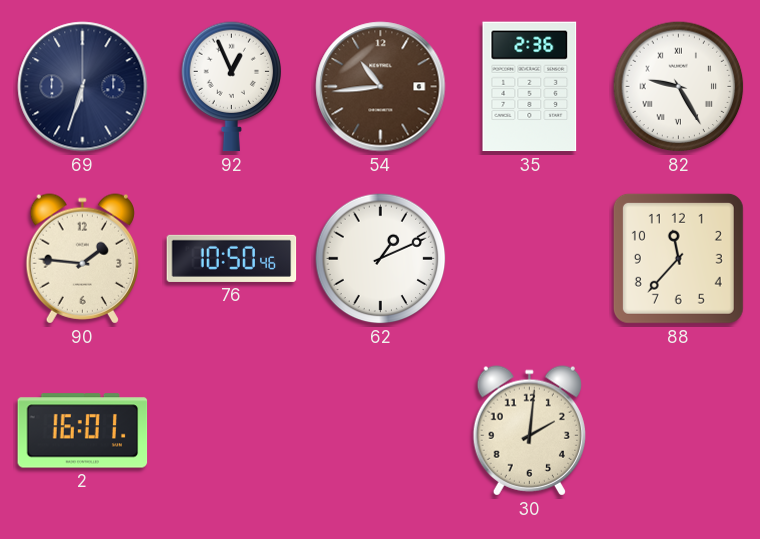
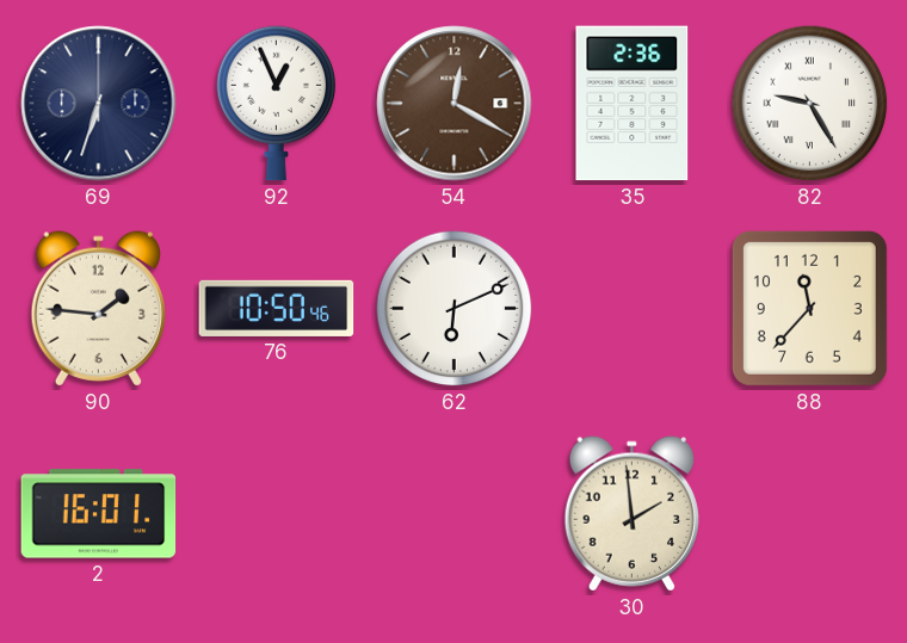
54: 10:44 -> 12:20
62: 1:11 -> 6:11
30: 2:01 -> 1:59
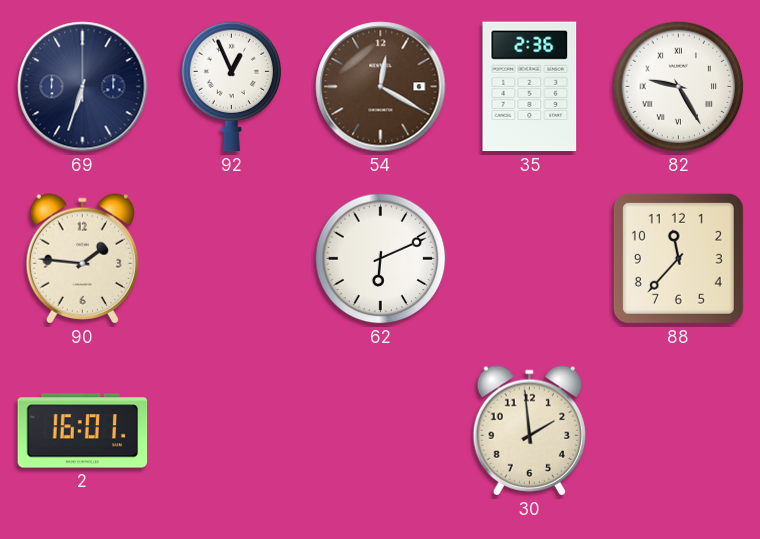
76: 10:50 -> none
